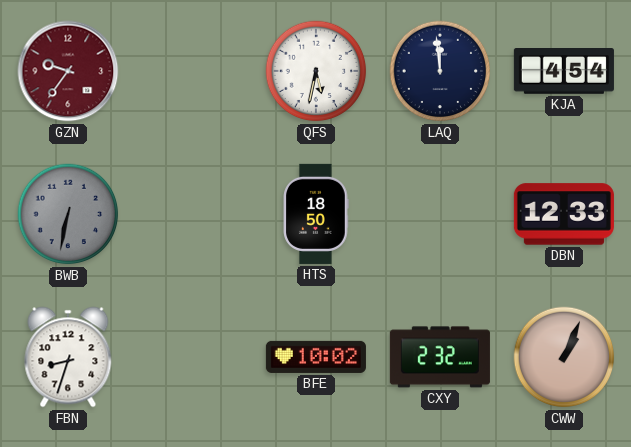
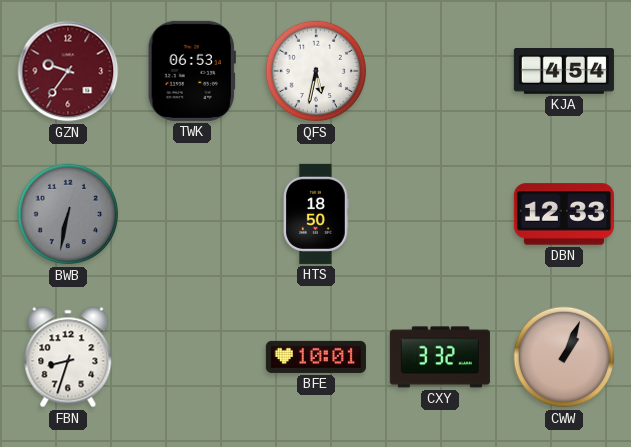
TWK: none -> 06:53
LAQ: 11:59 -> none
BFE: 10:02 -> 10:01
CXY: 2:32 -> 3:32
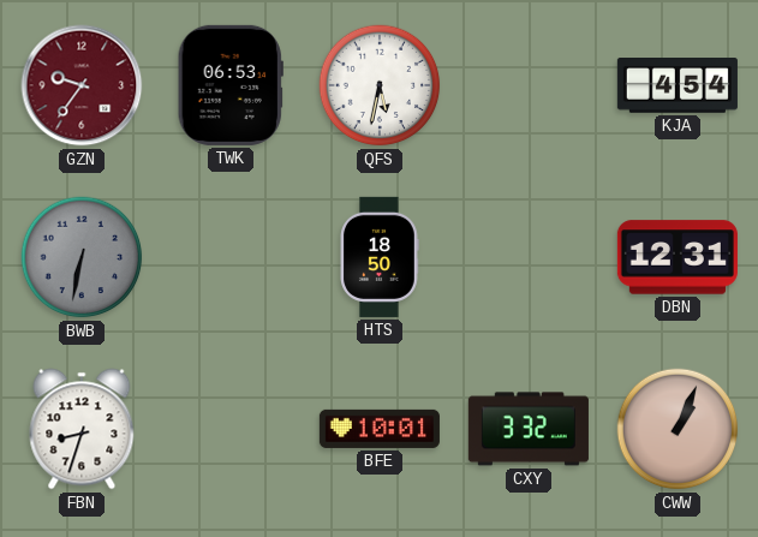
DBN: 12:33 -> 12:31
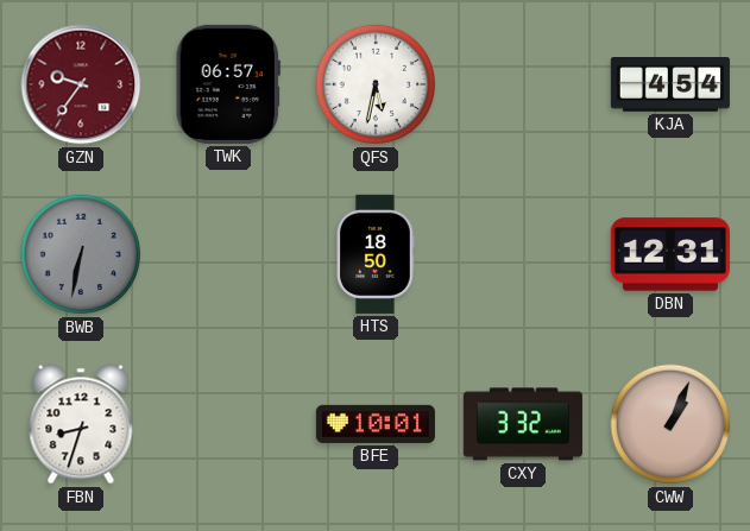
TWK: 06:53 -> 06:57
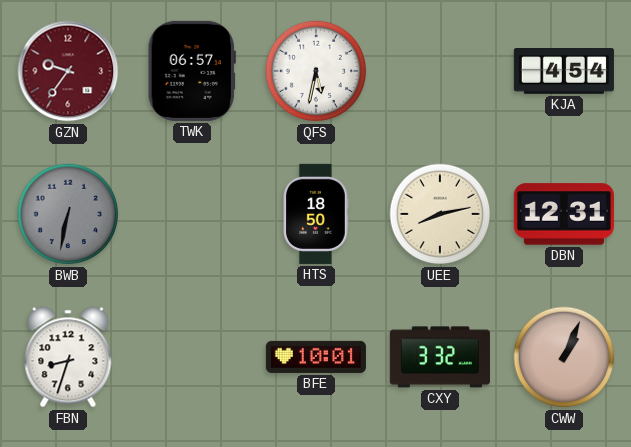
UEE: none -> 8:13
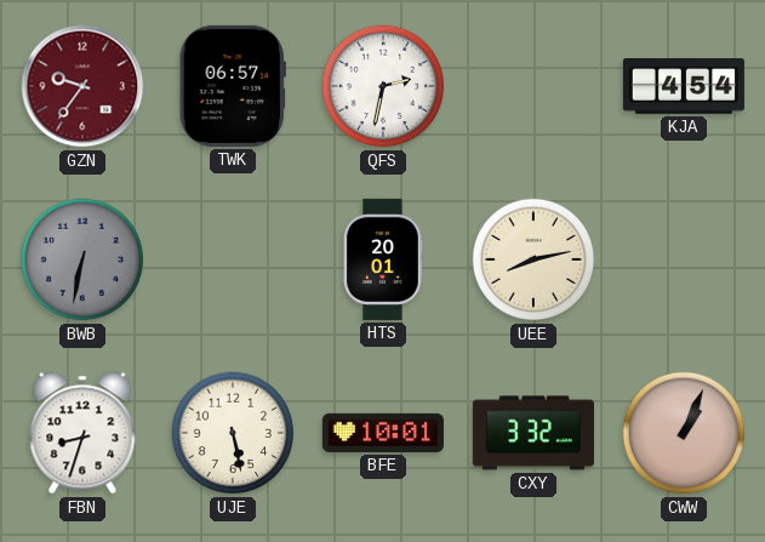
QFS: 5:32 -> 2:32
HTS: 18:50 -> 20:01
DBN: 12:31 -> none
UJE: none -> 5:28
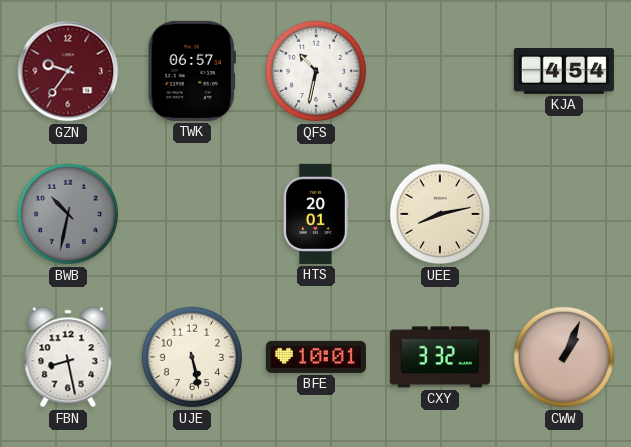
QFS: 2:32 -> 10:32
BWB: 6:32 -> 10:32
FBN: 8:33 -> 8:28
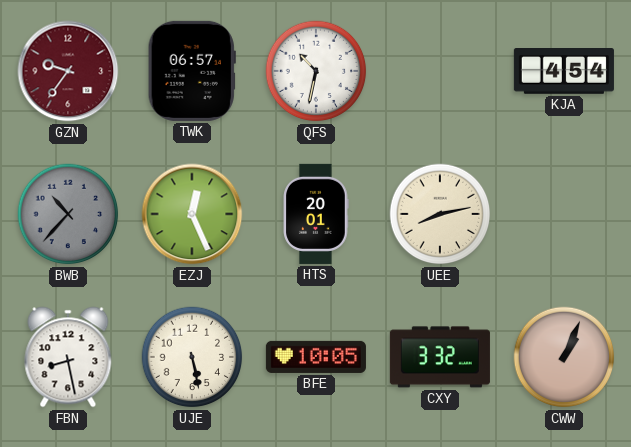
BWB: 10:32 -> 10:37
EZJ: none -> 12:26
BFE: 10:01 -> 10:05
